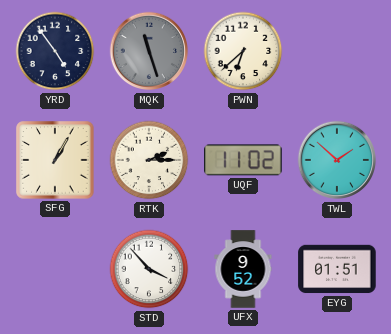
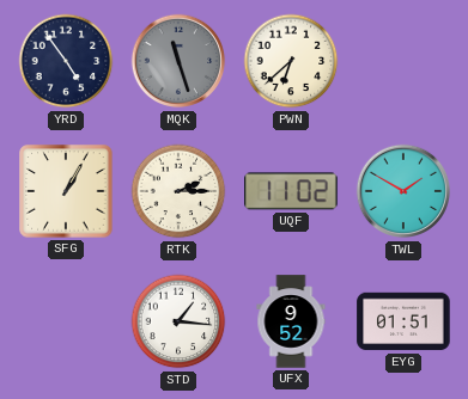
TWL: 1:52 -> 1:50
STD: 3:53 -> 1:16
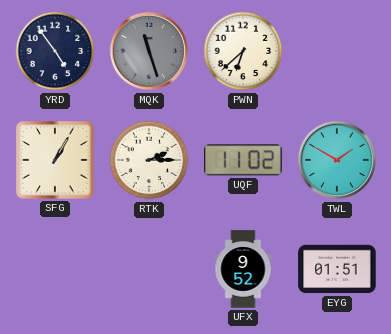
STD: 1:16 -> none
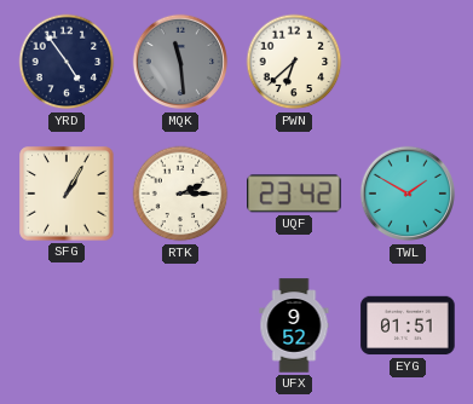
MQK: 11:27 -> 11:29
UQF: 11:02 -> 23:42
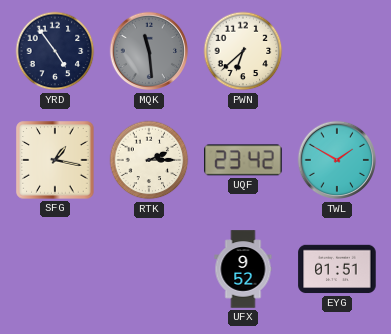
SFG: 1:05 -> 1:17
